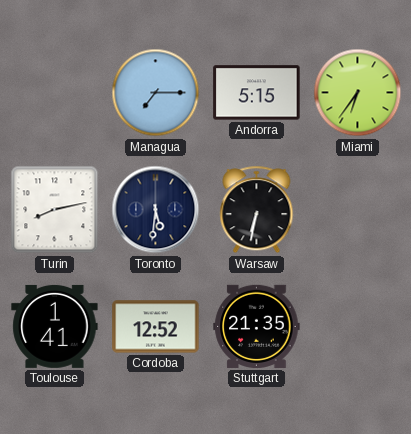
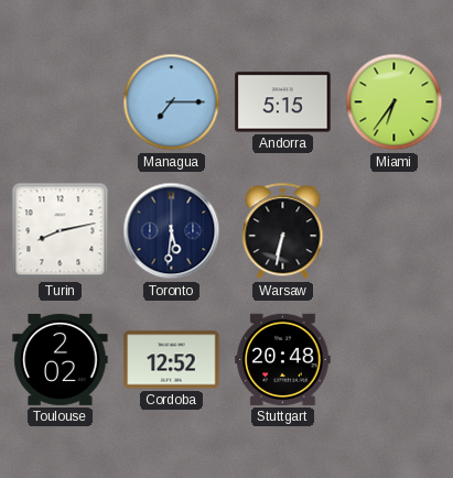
Toulouse: 1:41 -> 2:02
Stuttgart: 21:35 -> 20:48
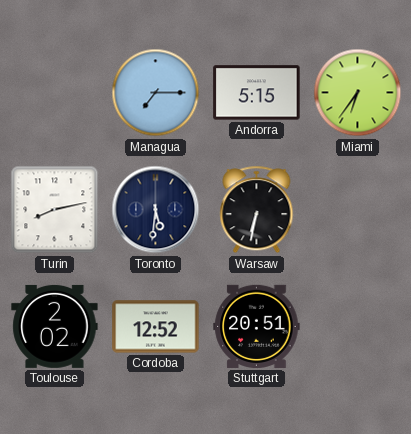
Stuttgart: 20:48 -> 20:51
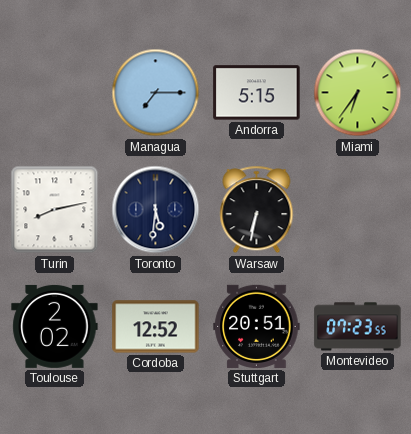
Montevideo: none -> 07:23
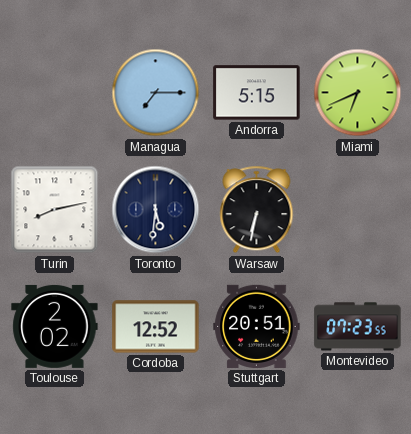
Miami: 6:36 -> 6:41
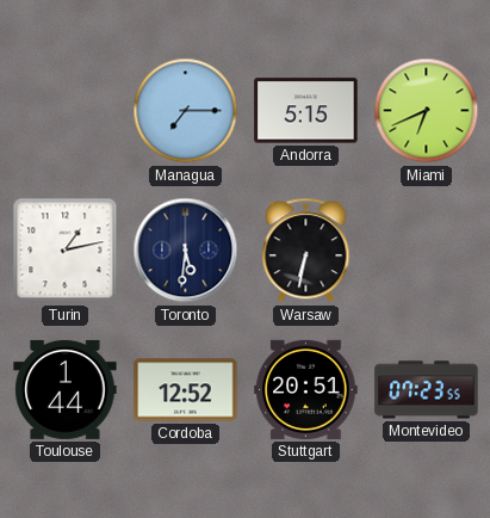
Turin: 8:13 -> 1:13
Toulouse: 2:02 -> 1:44
